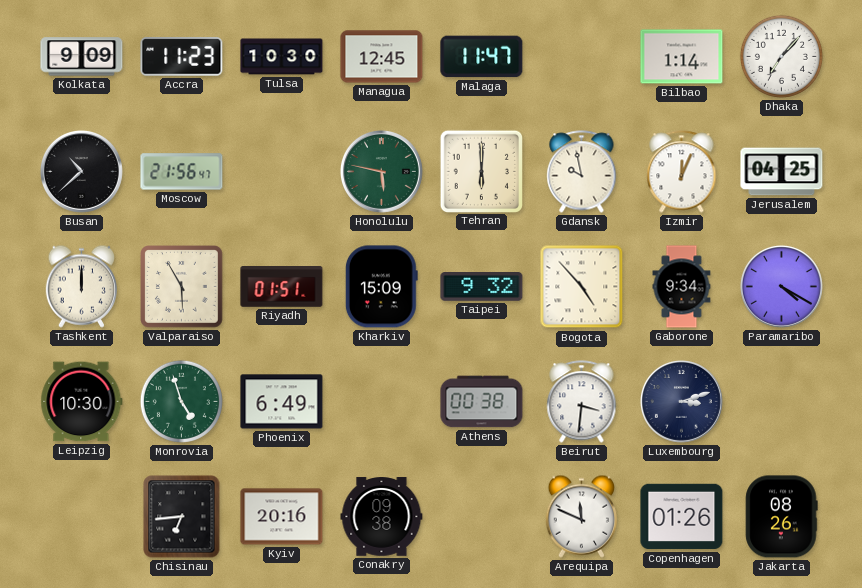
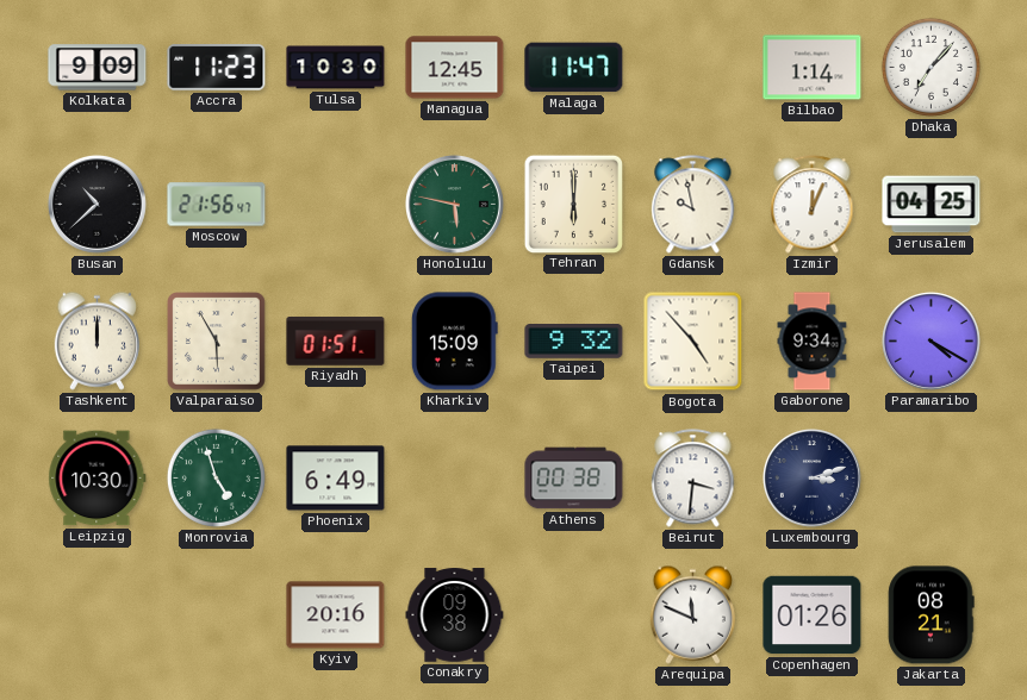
Chisinau: 6:44 -> none
Jakarta: 08:26 -> 08:21
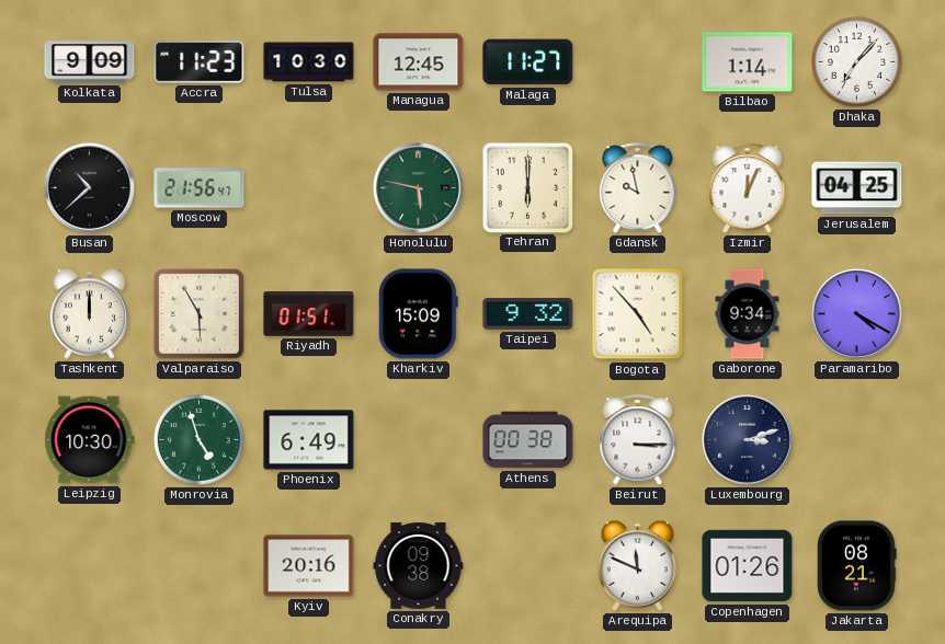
Malaga: 11:47 -> 11:27
Beirut: 3:31 -> 3:15
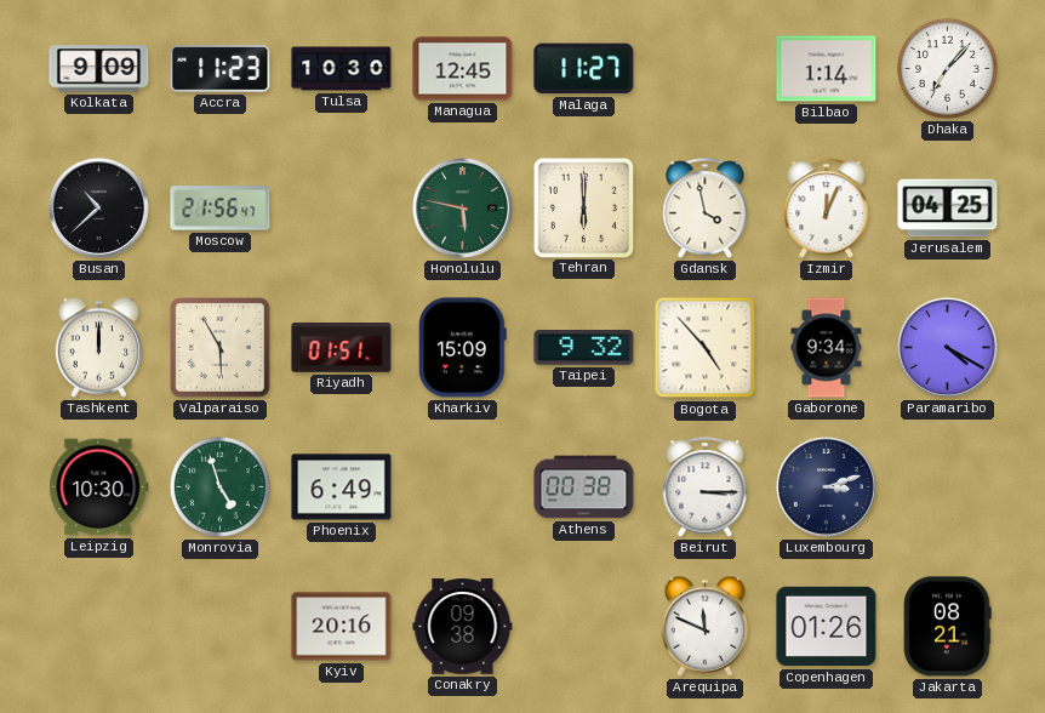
Gdansk: 9:58 -> 3:58
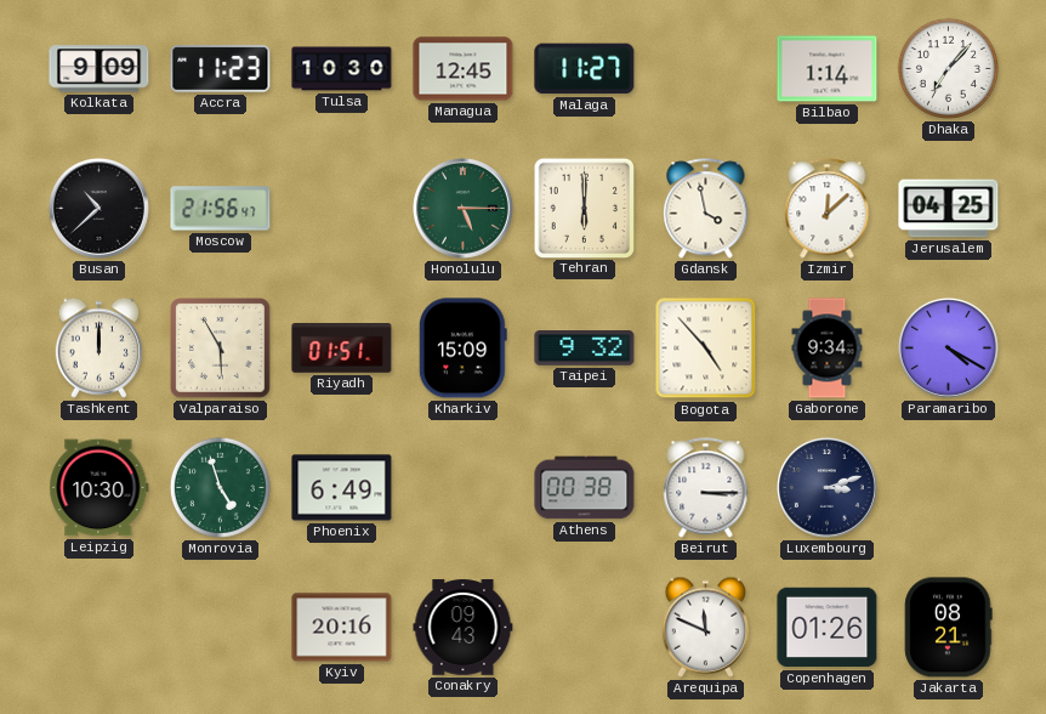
Honolulu: 5:47 -> 5:15
Izmir: 12:04 -> 12:08
Conakry: 09:38 -> 09:43
